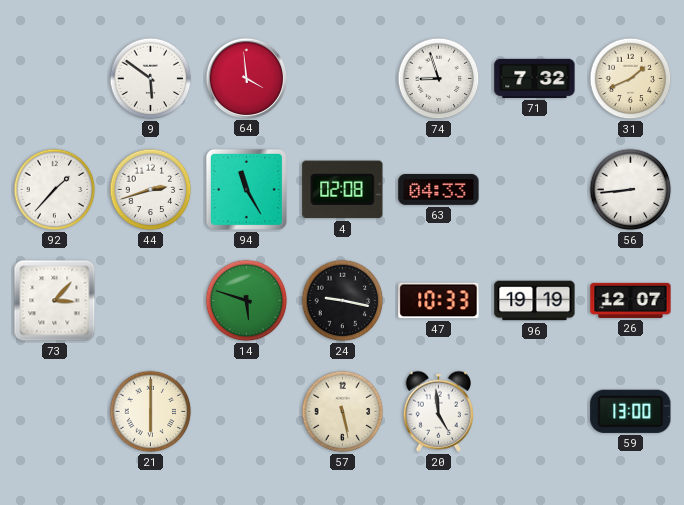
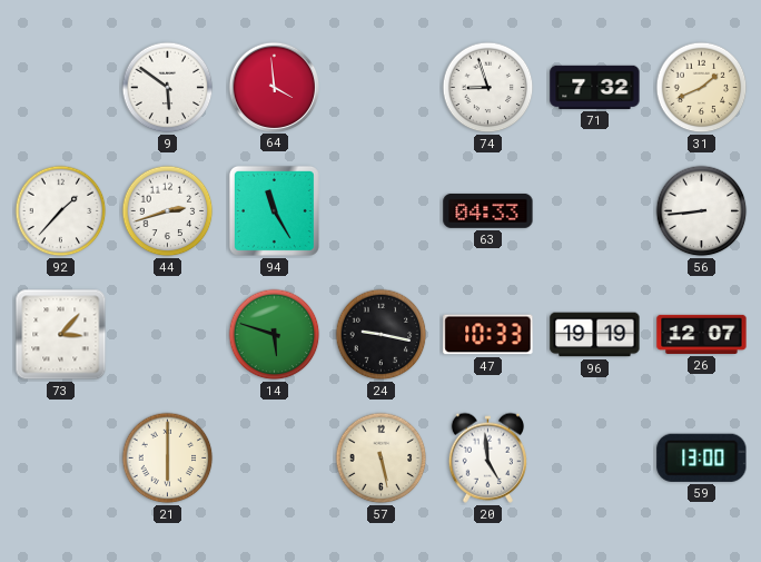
4: 02:08 -> none
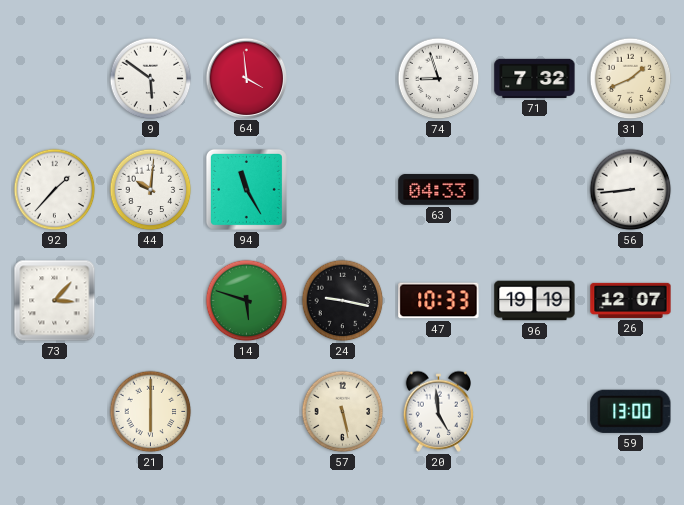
44: 2:42 -> 10:01
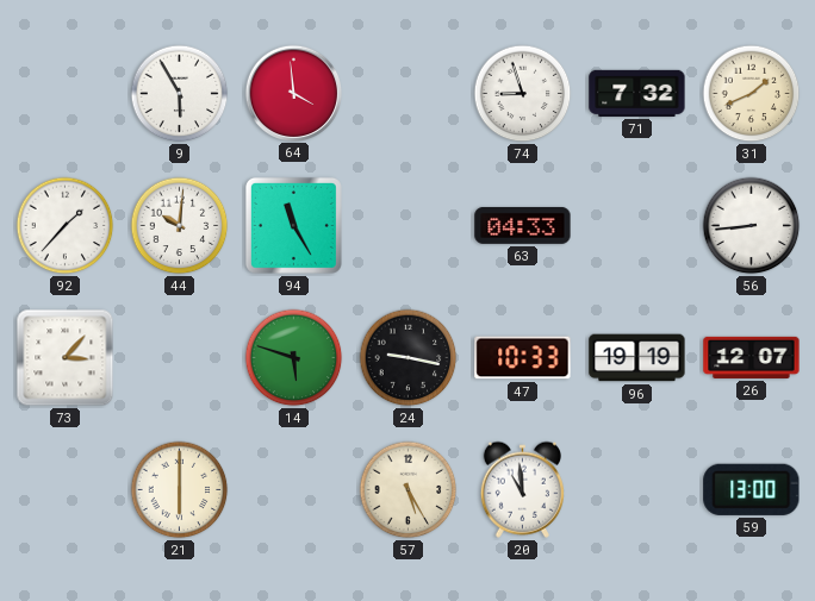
9: 5:51 -> 5:55
57: 5:28 -> 5:25
20: 4:59 -> 10:59
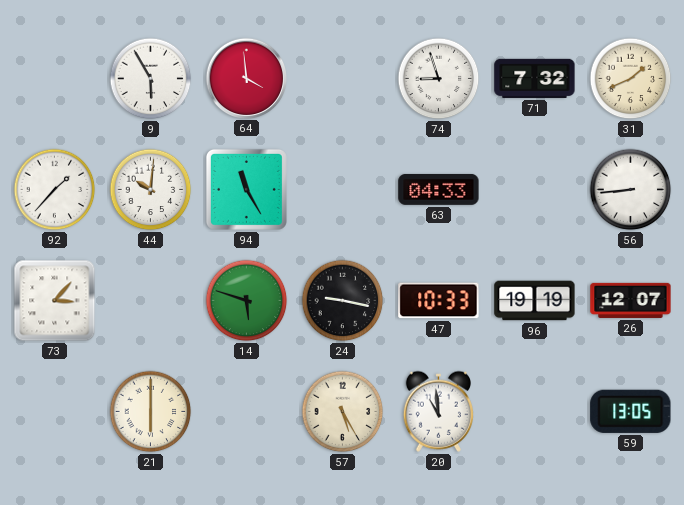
59: 13:00 -> 13:05
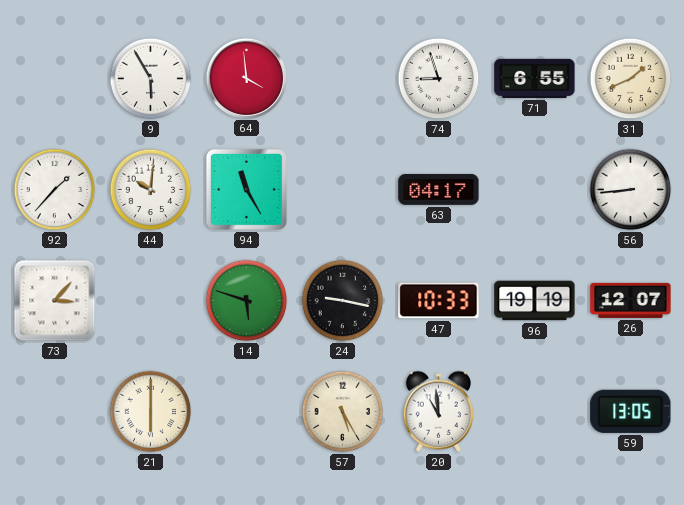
71: 7:32 -> 6:55
63: 04:33 -> 04:17
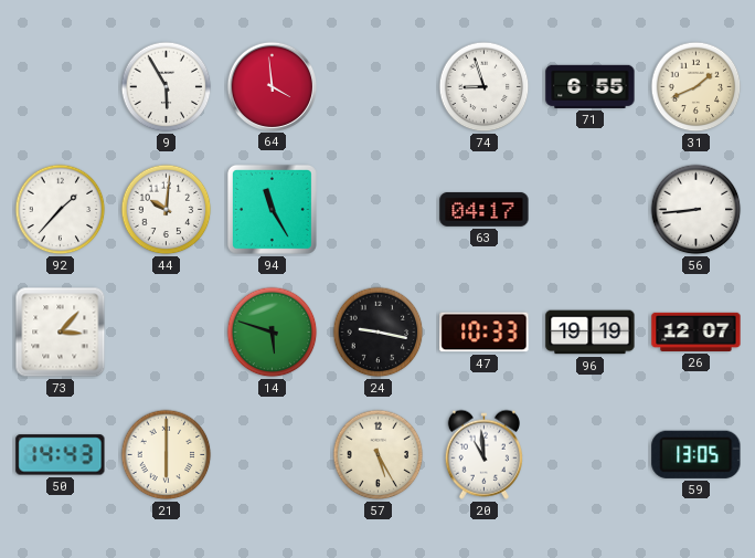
50: none -> 14:43
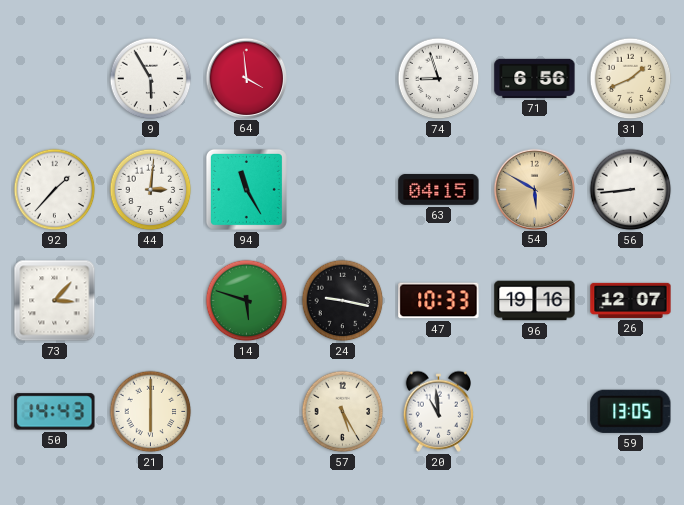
71: 6:55 -> 6:56
44: 10:01 -> 3:01
63: 04:17 -> 04:15
54: none -> 5:50
96: 19:19 -> 19:16
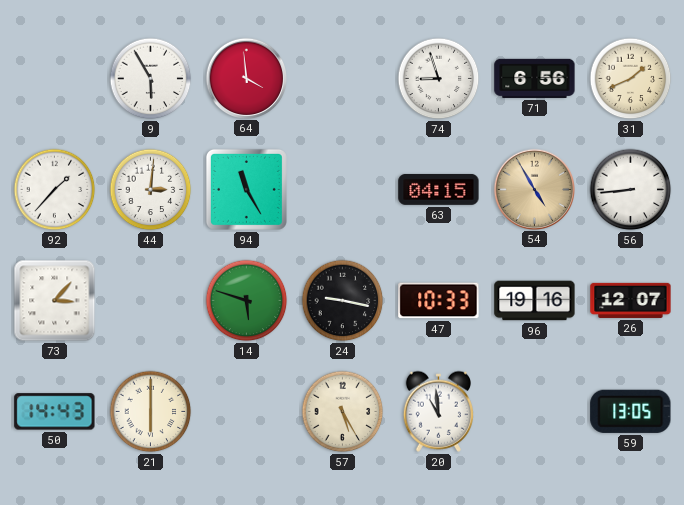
54: 5:50 -> 4:55
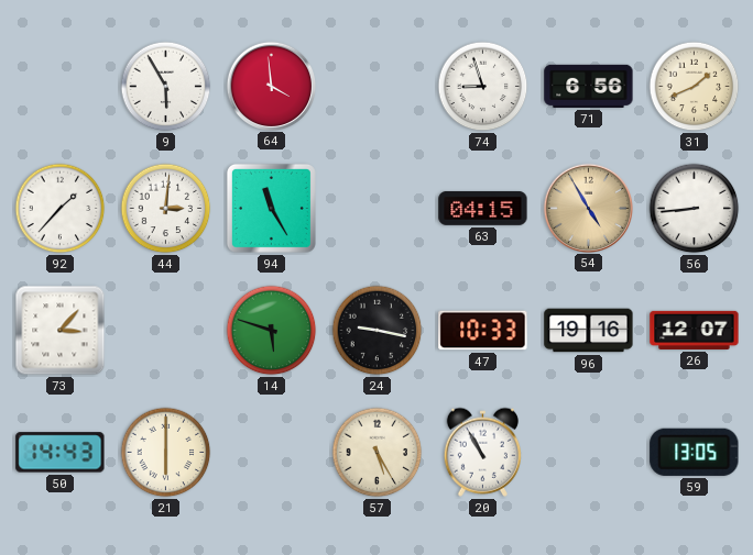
20: 10:59 -> 10:55
